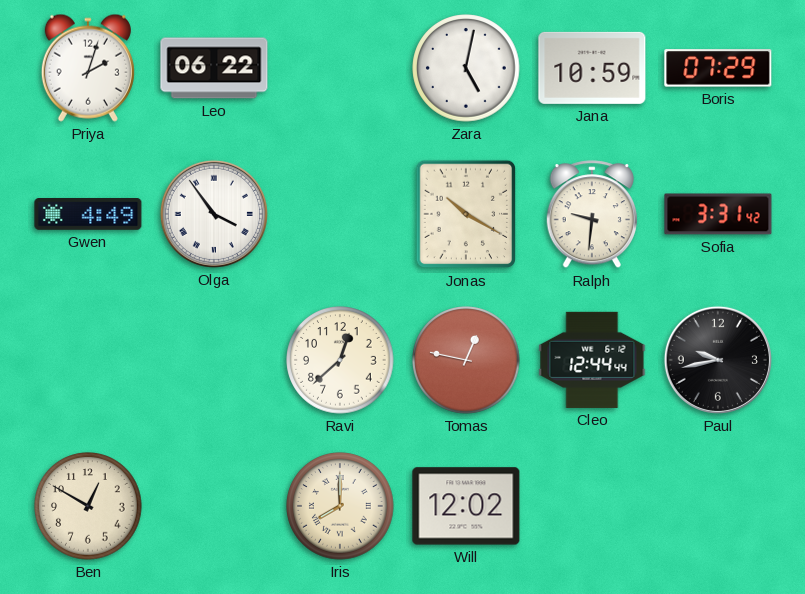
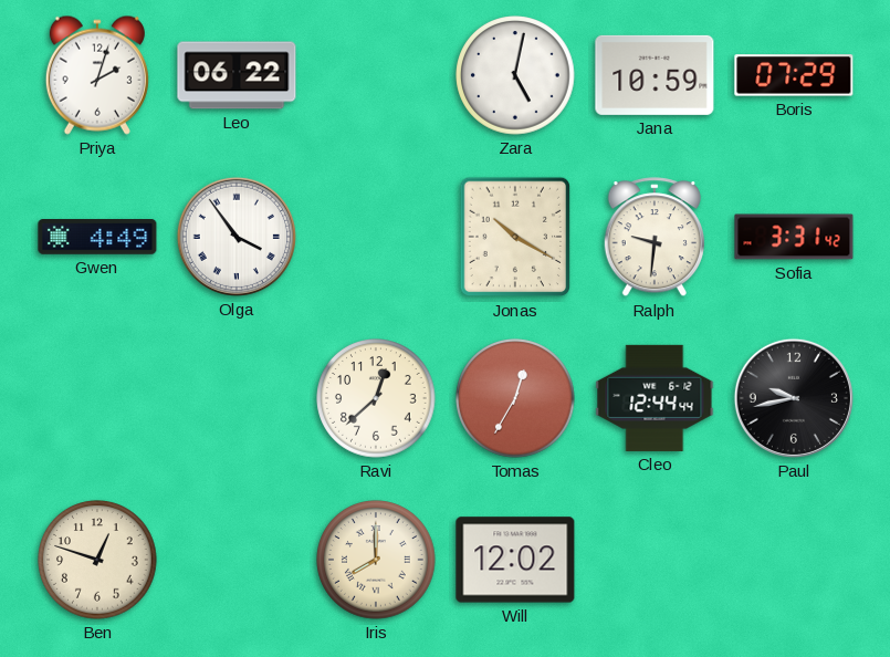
Tomas: 12:47 -> 12:35
Ben: 12:50 -> 12:48
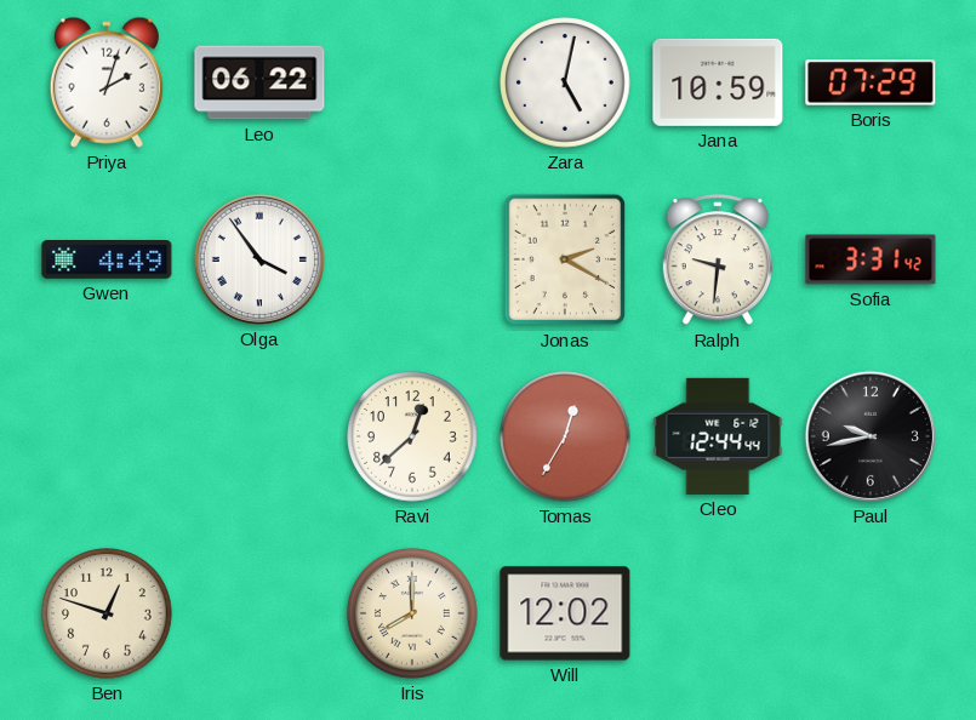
Jonas: 10:20 -> 2:20
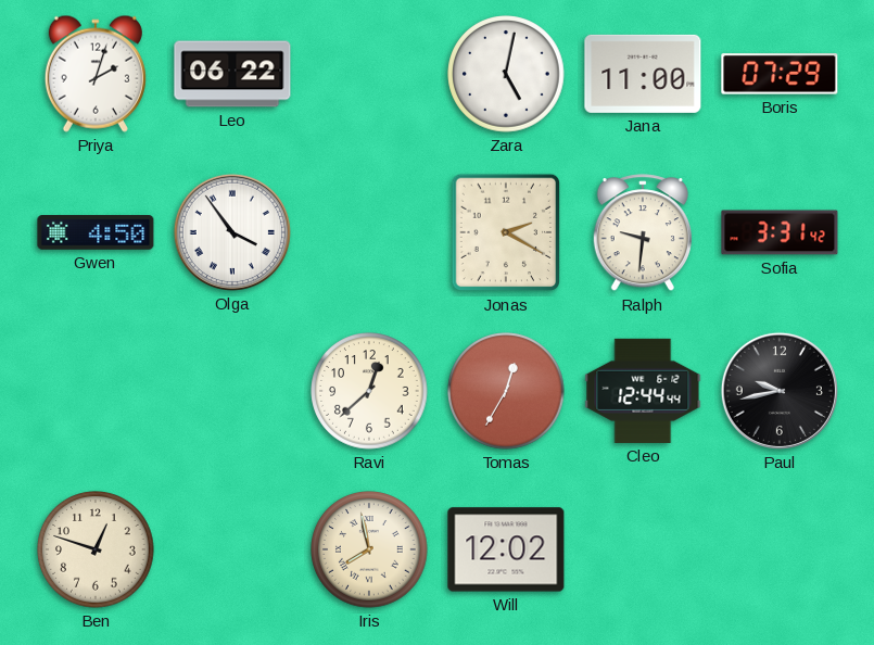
Jana: 10:59 -> 11:00
Gwen: 4:49 -> 4:50
Iris: 8:00 -> 7:58
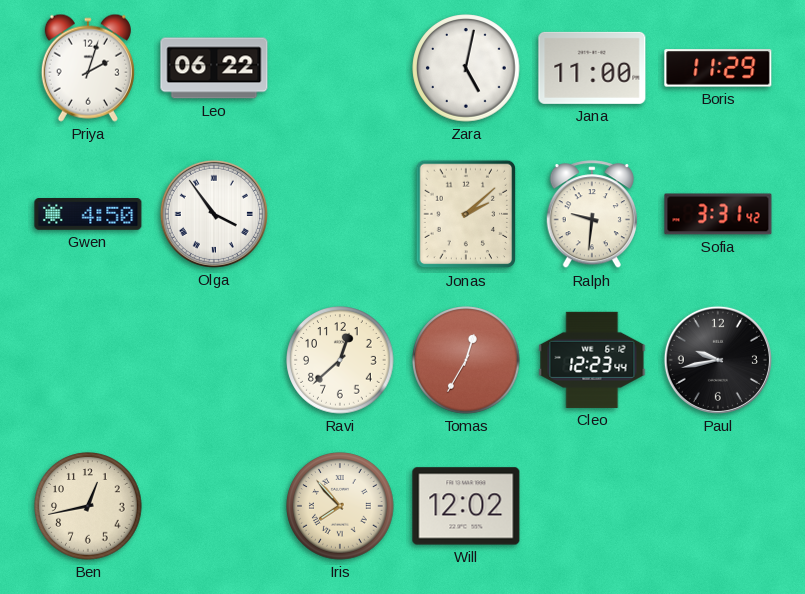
Boris: 07:29 -> 11:29
Jonas: 2:20 -> 2:08
Cleo: 12:44 -> 12:23
Ben: 12:48 -> 12:43
Iris: 7:58 -> 7:53
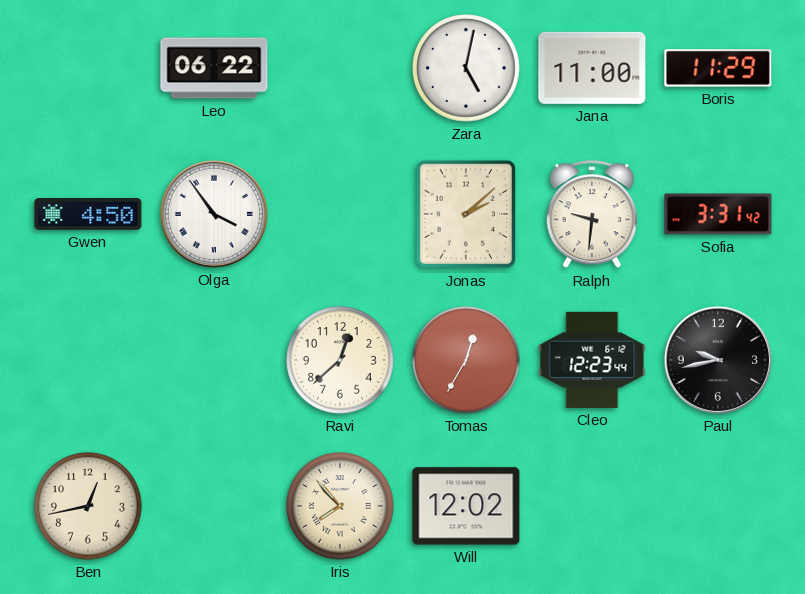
Priya: 2:03 -> none
